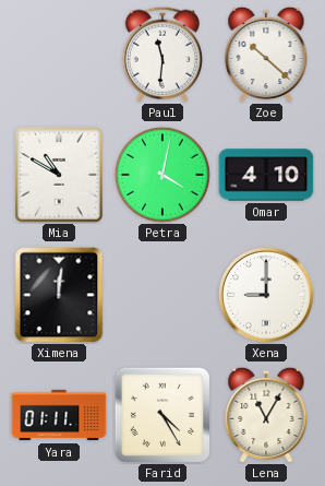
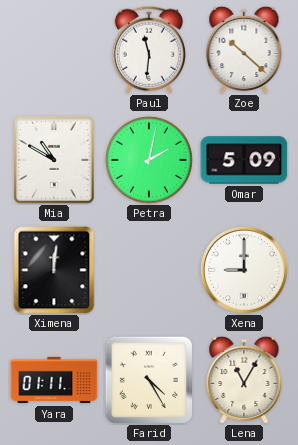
Petra: 4:02 -> 2:02
Omar: 4:10 -> 5:09
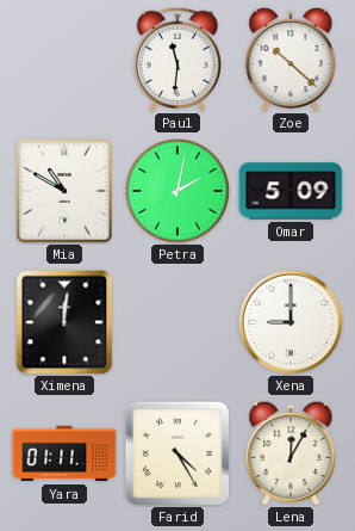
Lena: 11:05 -> 12:05
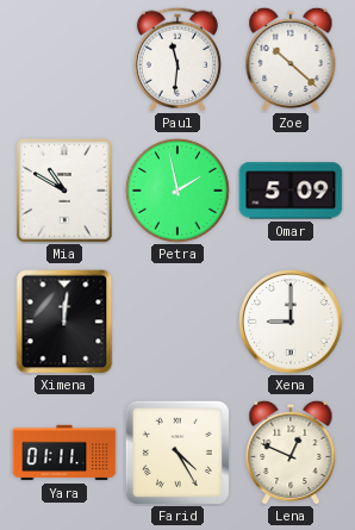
Petra: 2:02 -> 1:58
Lena: 12:05 -> 12:49
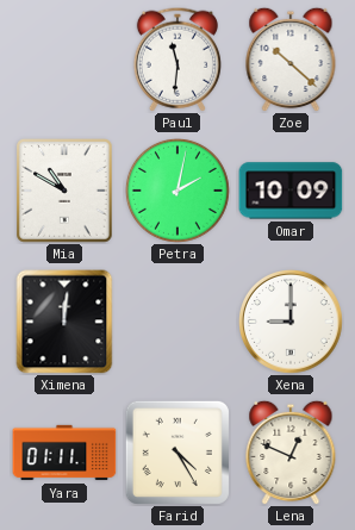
Petra: 1:58 -> 2:02
Omar: 5:09 -> 10:09
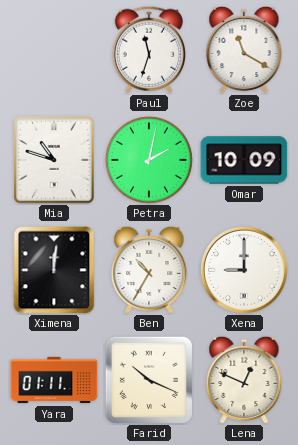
Paul: 11:31 -> 11:33
Zoe: 10:22 -> 11:20
Mia: 10:50 -> 10:48
Ben: none -> 10:35
Farid: 4:25 -> 10:19
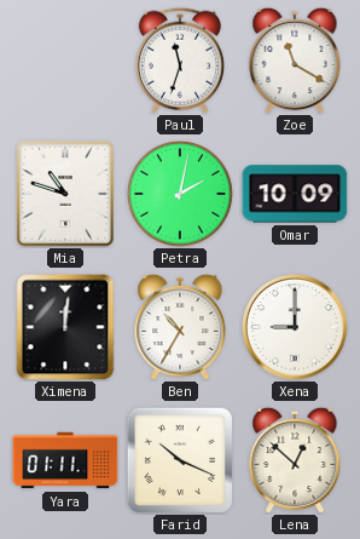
Lena: 12:49 -> 12:52
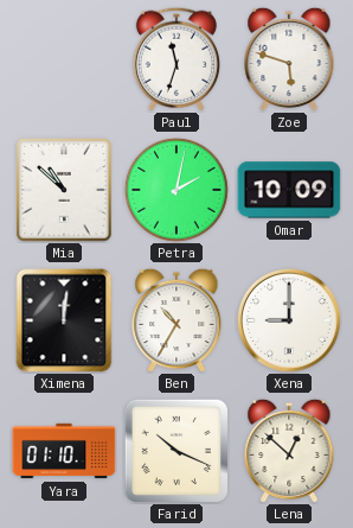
Zoe: 11:20 -> 5:48
Mia: 10:48 -> 10:52
Yara: 01:11 -> 01:10
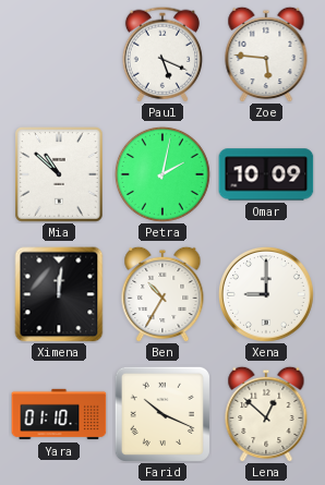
Paul: 11:33 -> 5:19
Zoe: 5:48 -> 5:46
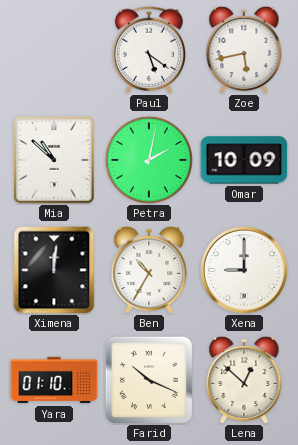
Paul: 5:19 -> 5:21
Zoe: 5:46 -> 5:43
